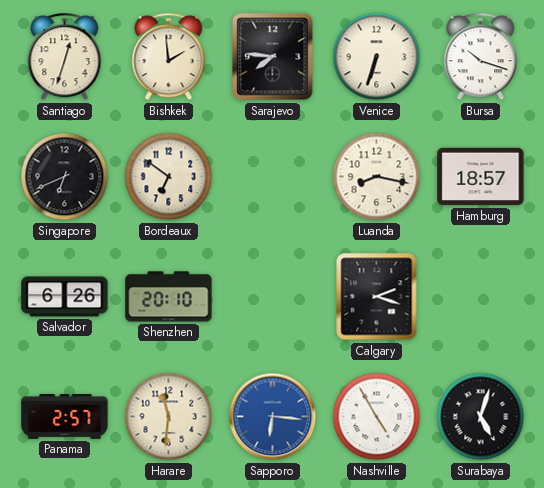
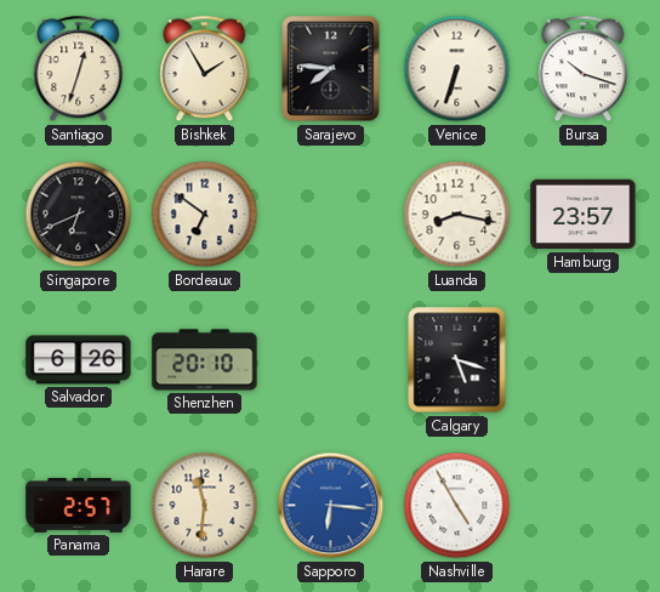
Bishkek: 1:59 -> 1:55
Hamburg: 18:57 -> 23:57
Calgary: 2:18 -> 5:18
Surabaya: 5:03 -> none
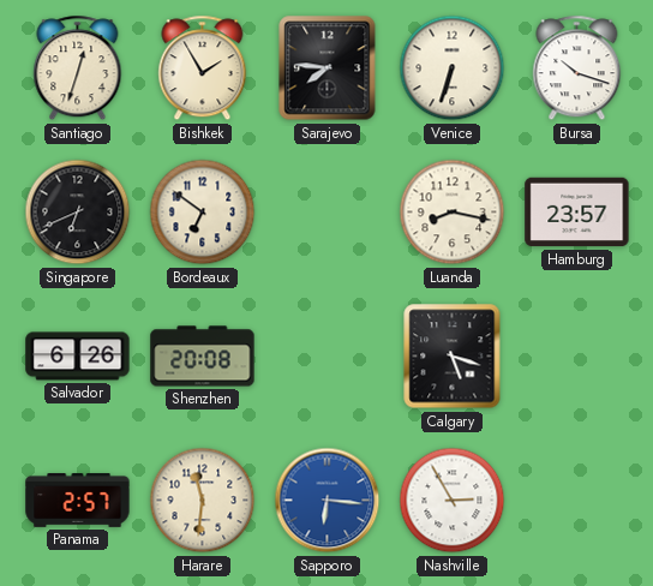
Shenzhen: 20:10 -> 20:08
Nashville: 4:55 -> 2:55
